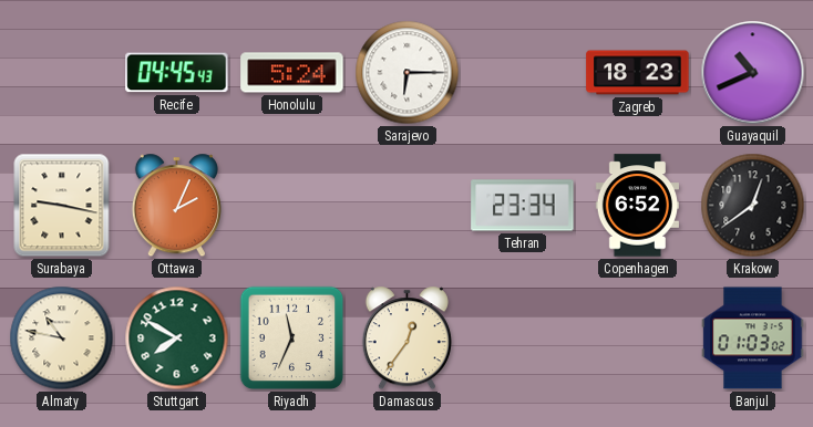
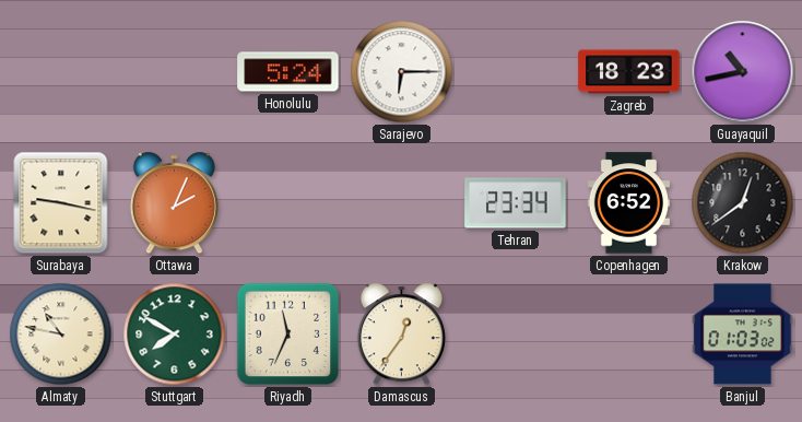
Recife: 04:45 -> none
Guayaquil: 10:41 -> 10:43
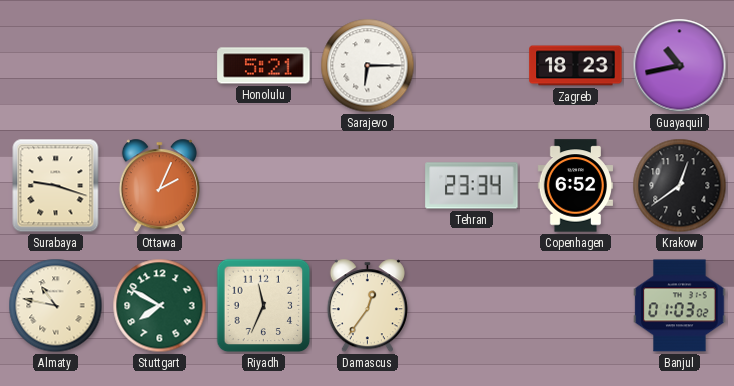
Honolulu: 5:24 -> 5:21
Surabaya: 9:17 -> 9:18
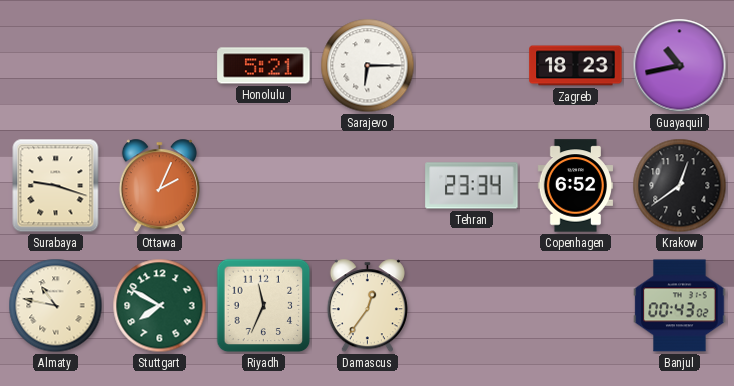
Banjul: 01:03 -> 00:43
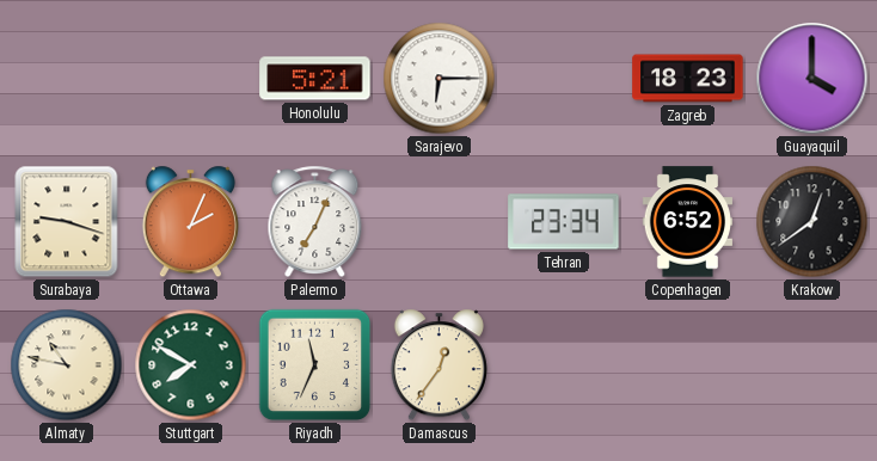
Guayaquil: 10:43 -> 4:00
Palermo: none -> 7:04
Banjul: 00:43 -> none
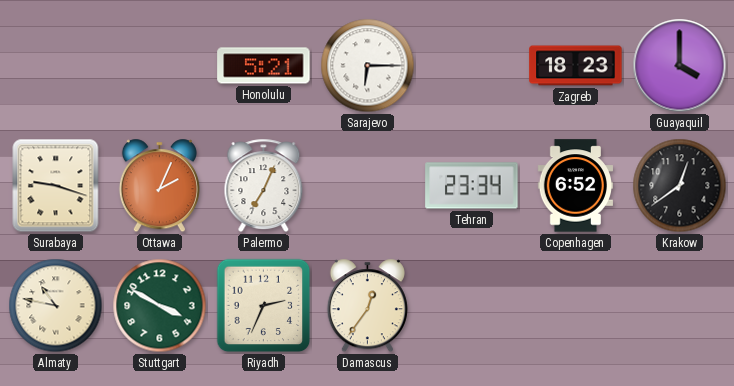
Stuttgart: 7:50 -> 3:50
Riyadh: 11:34 -> 2:34
